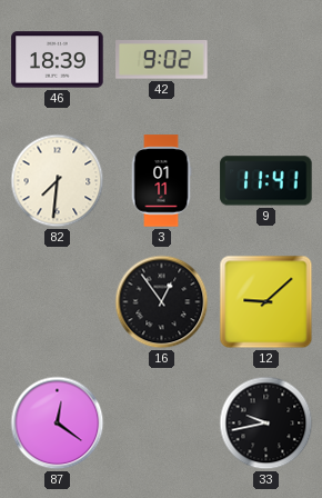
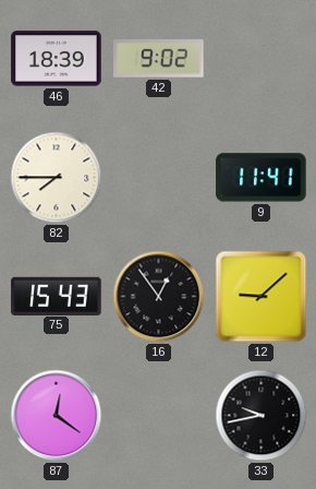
82: 7:31 -> 7:45
3: 01:11 -> none
75: none -> 15:43
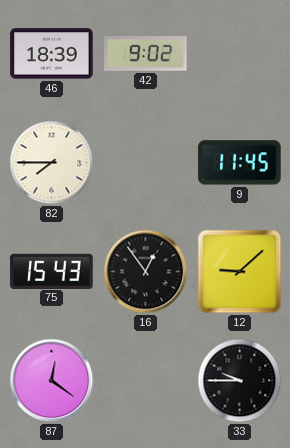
9: 11:41 -> 11:45
33: 9:43 -> 9:45
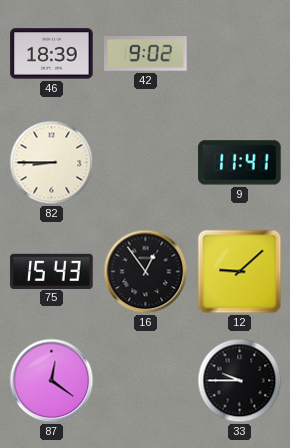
82: 7:45 -> 8:45
9: 11:45 -> 11:41
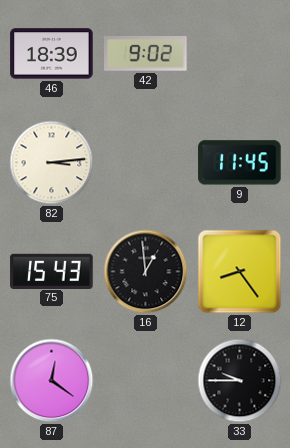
82: 8:45 -> 3:14
9: 11:41 -> 11:45
16: 12:54 -> 12:59
12: 9:08 -> 8:24
